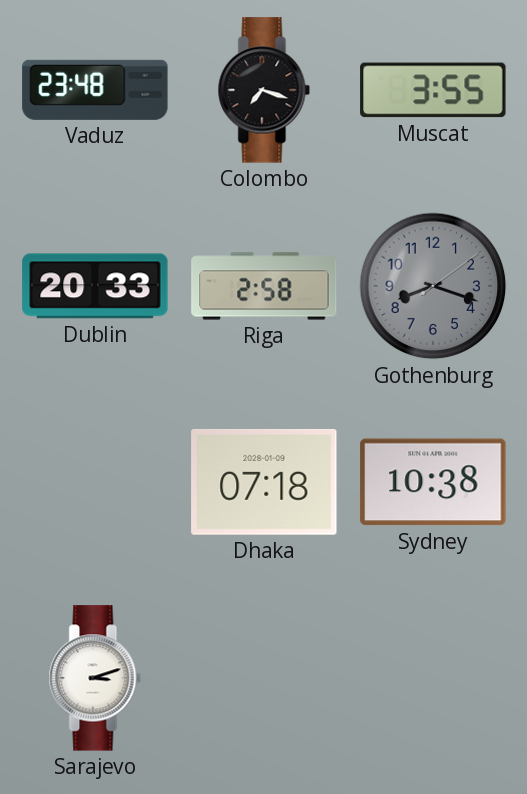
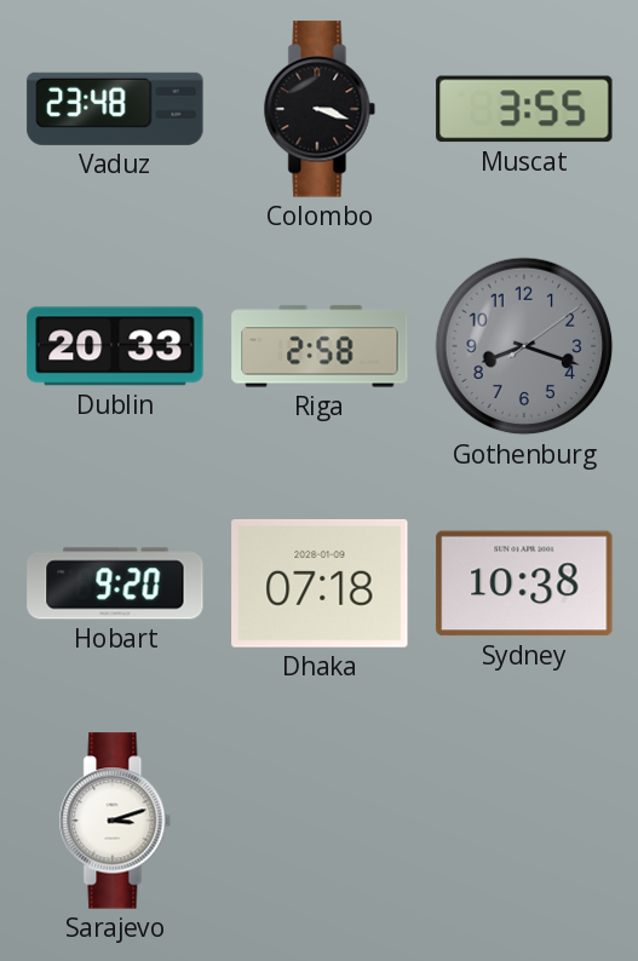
Colombo: 7:18 -> 3:18
Hobart: none -> 9:20
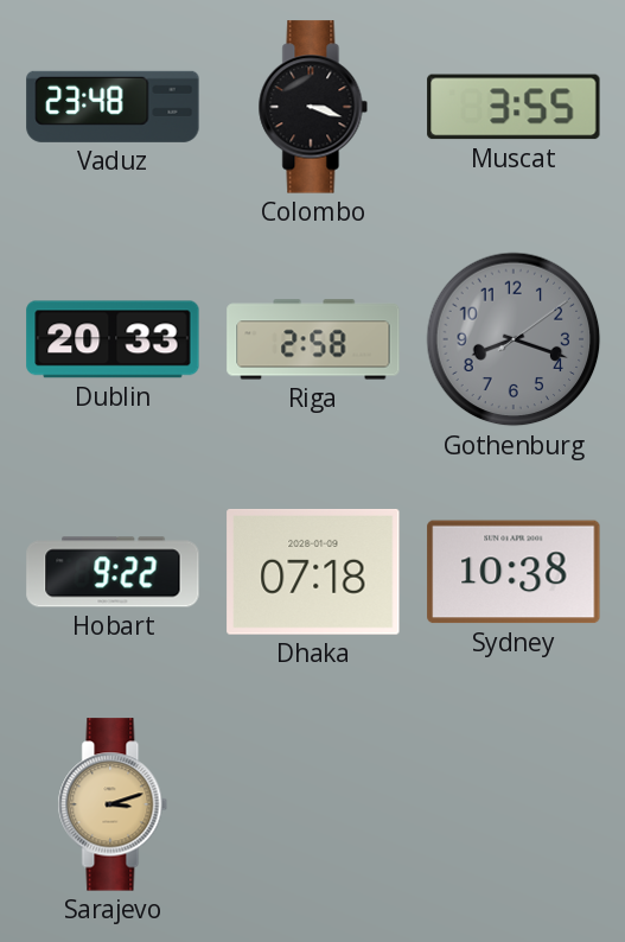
Hobart: 9:20 -> 9:22
Sarajevo dial: white -> champagne
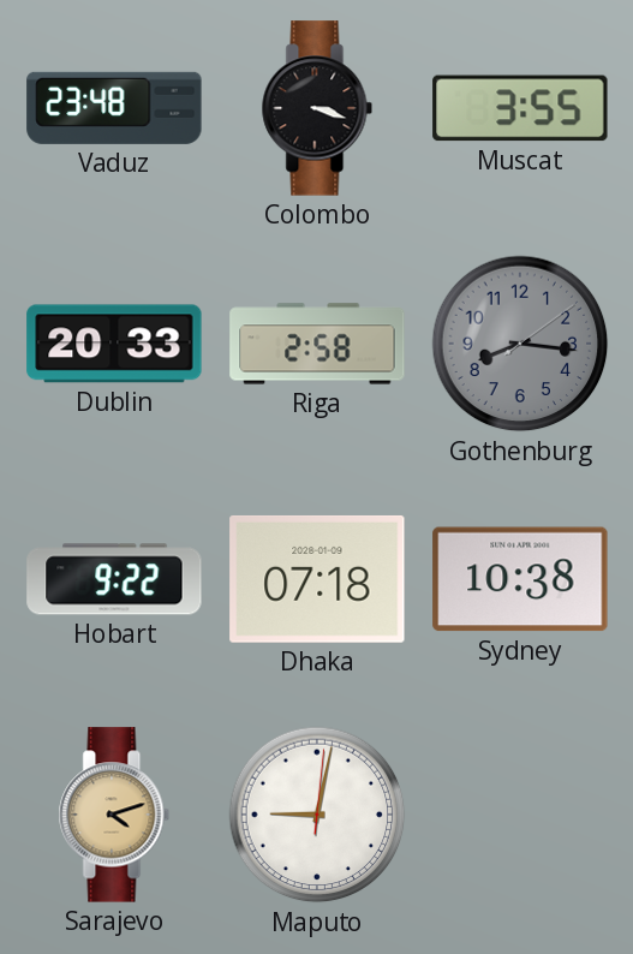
Gothenburg: 8:18 -> 8:16
Sarajevo: 3:12 -> 4:12
Maputo: none -> 9:02
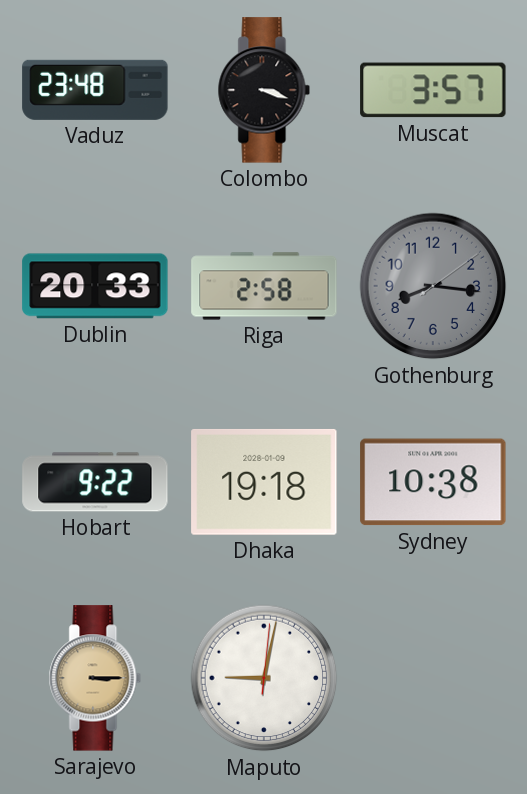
Muscat: 3:55 -> 3:57
Dhaka: 07:18 -> 19:18
Sarajevo: 4:12 -> 3:15
